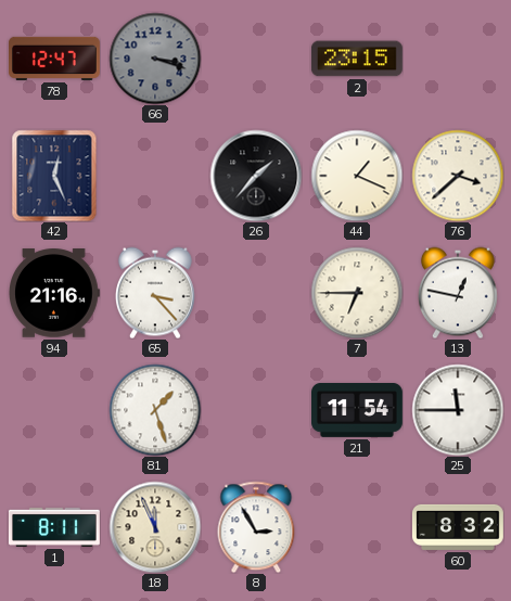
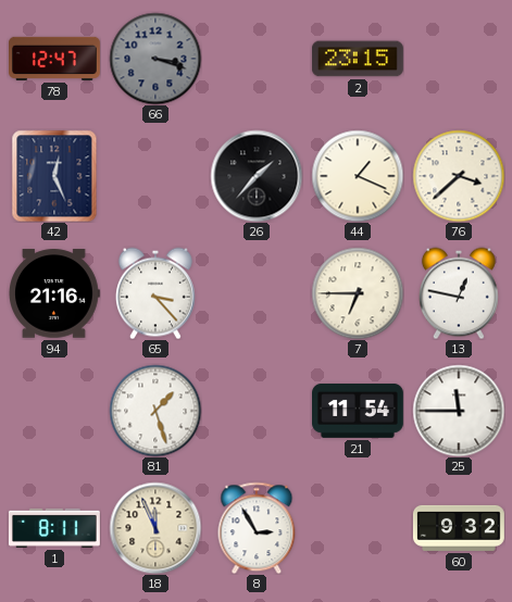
60: 8:32 -> 9:32
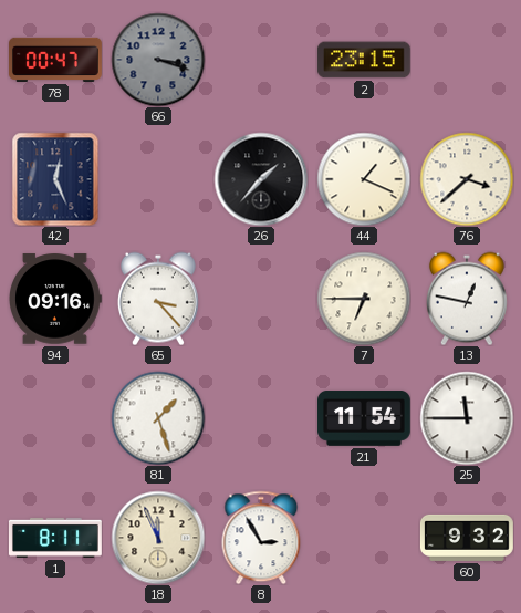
78: 12:47 -> 00:47
94: 21:16 -> 09:16
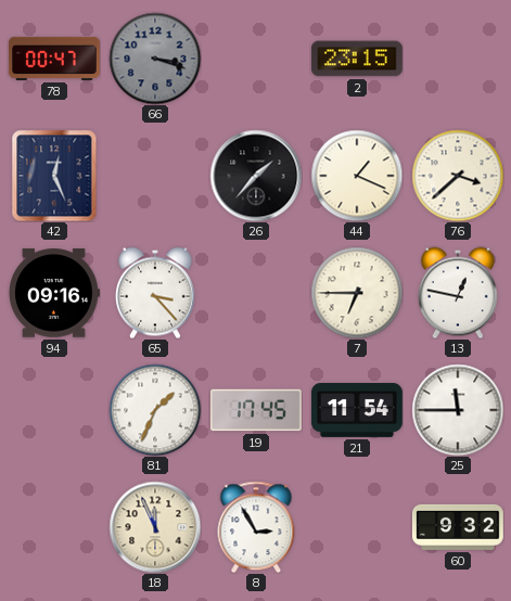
81: 1:27 -> 1:34
19: none -> 17:45
1: 8:11 -> none
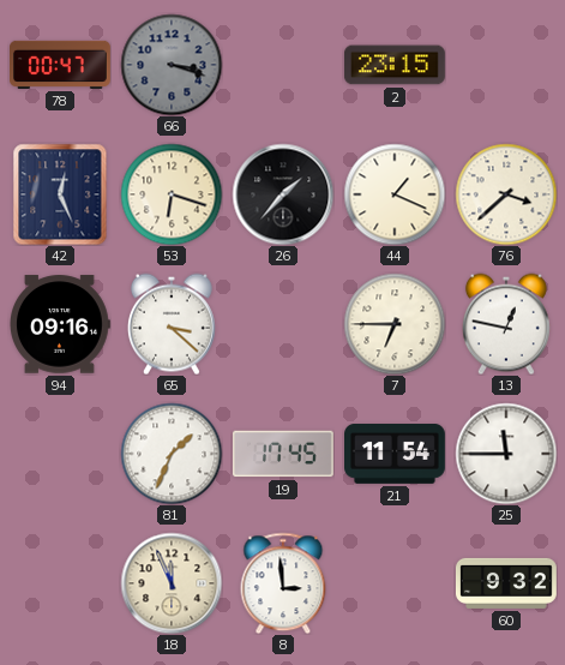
53: none -> 6:18
65: 3:23 -> 3:22
8: 2:55 -> 2:59
